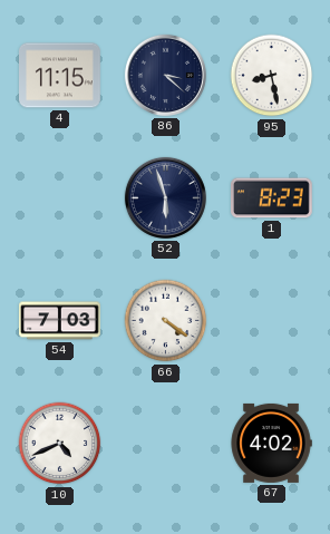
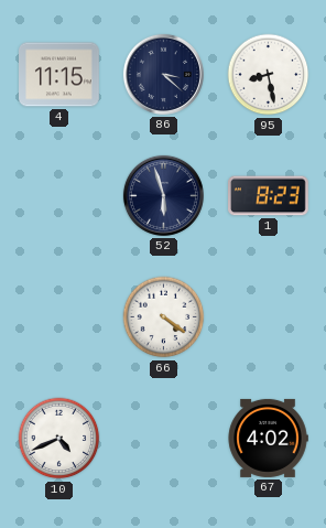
54: 7:03 -> none
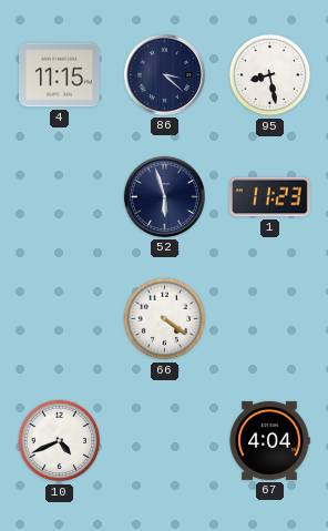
1: 8:23 -> 11:23
67: 4:02 -> 4:04
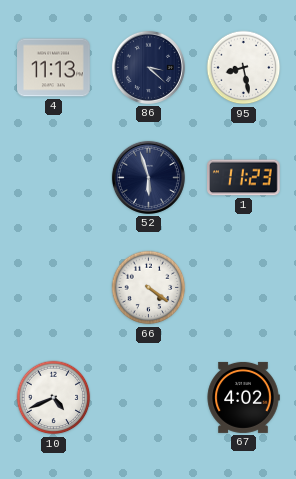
4: 11:15 -> 11:13
67: 4:04 -> 4:02
